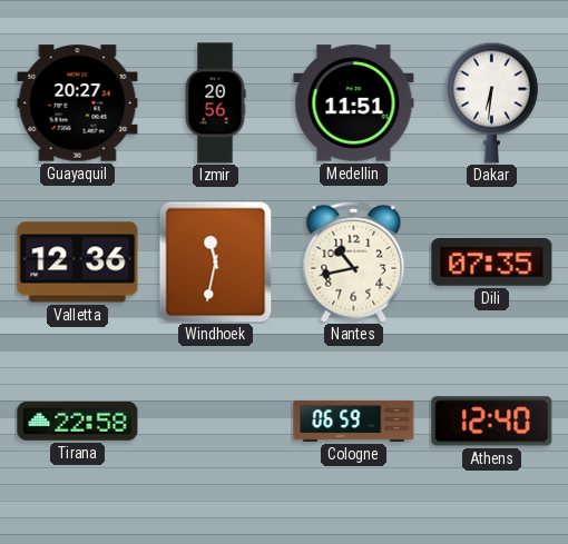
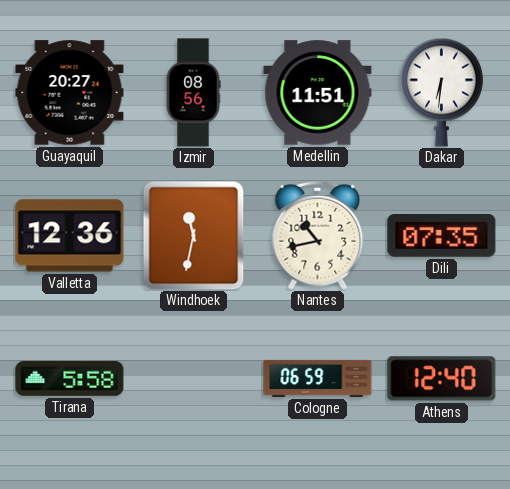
Izmir: 20:56 -> 08:56
Tirana: 22:58 -> 5:58
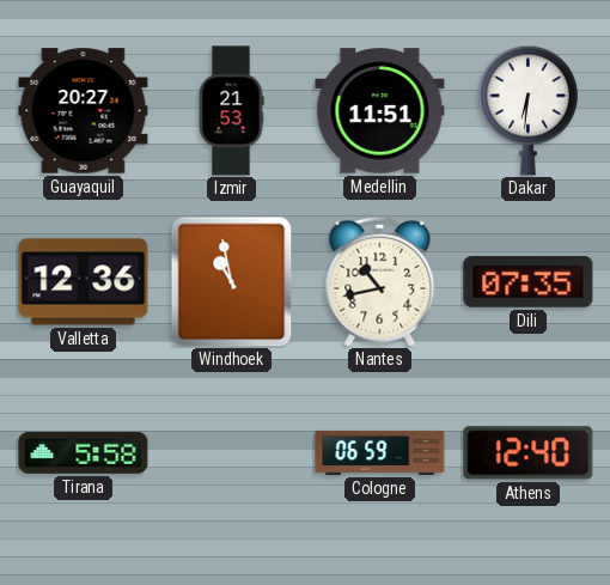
Izmir: 08:56 -> 21:53
Windhoek: 11:32 -> 10:58
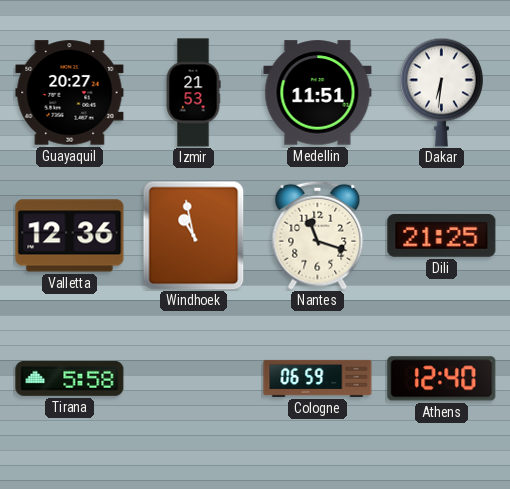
Nantes: 10:43 -> 11:18
Dili: 07:35 -> 21:25
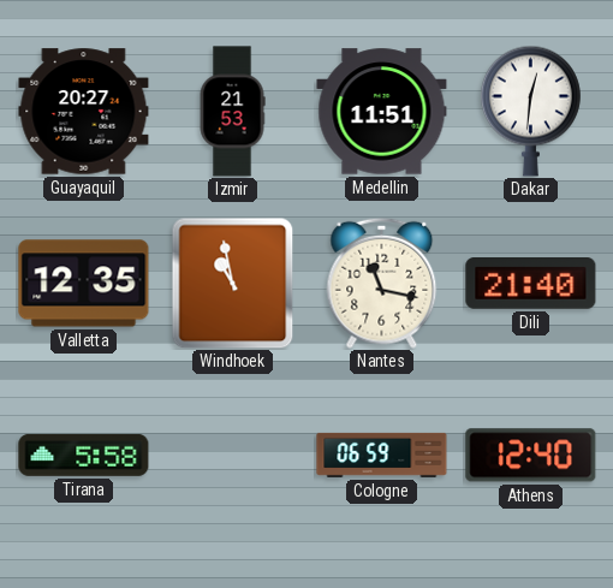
Dakar: 6:31 -> 12:31
Valletta: 12:36 -> 12:35
Nantes: 11:18 -> 11:17
Dili: 21:25 -> 21:40
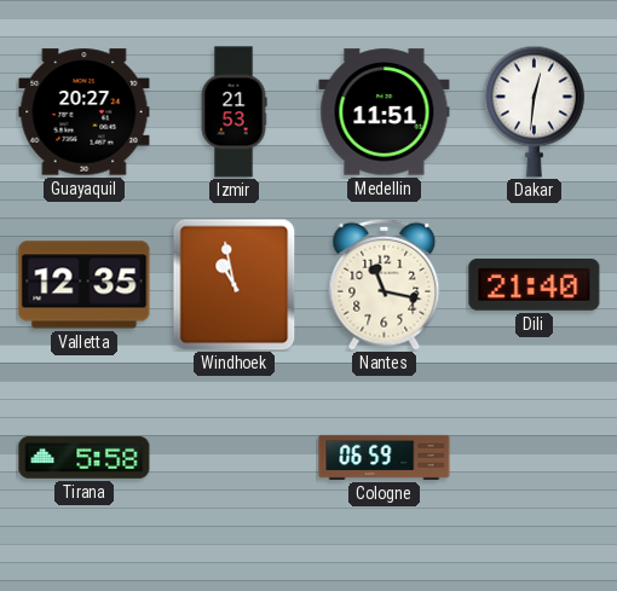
Athens: 12:40 -> none
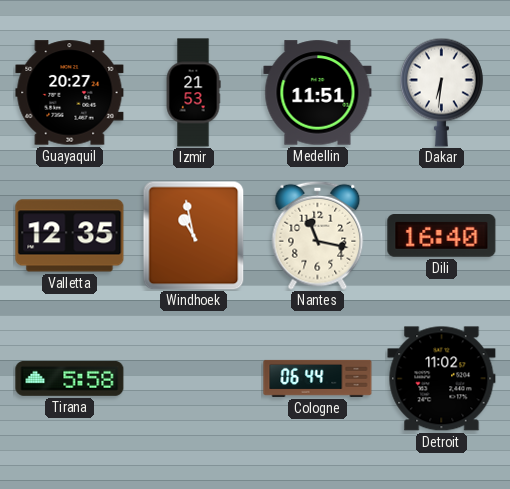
Dakar: 12:31 -> 6:31
Dili: 21:40 -> 16:40
Cologne: 06:59 -> 06:44
Detroit: none -> 11:02
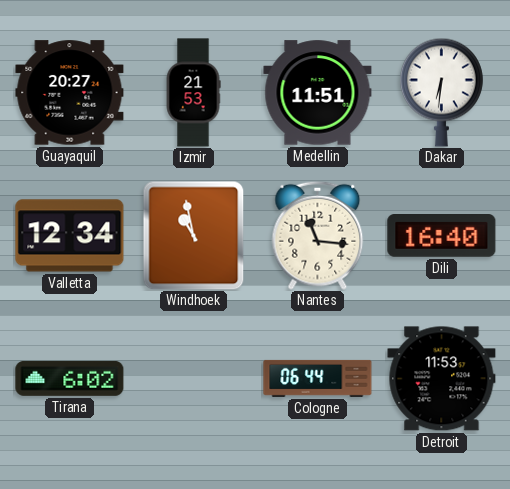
Valletta: 12:35 -> 12:34
Nantes: 11:17 -> 11:16
Tirana: 5:58 -> 6:02
Detroit: 11:02 -> 11:53
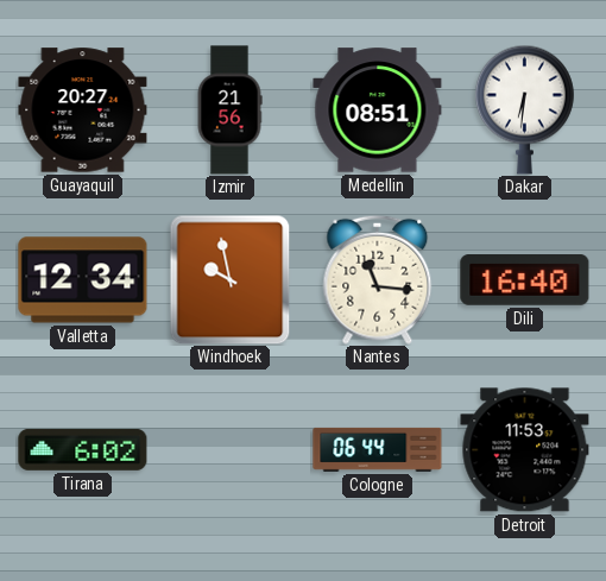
Izmir: 21:53 -> 21:56
Medellin: 11:51 -> 08:51
Windhoek: 10:58 -> 9:58
